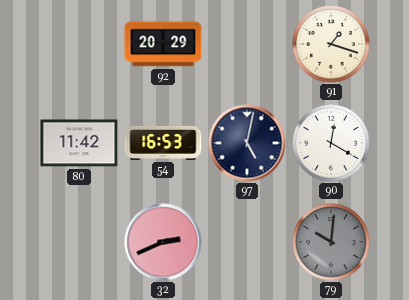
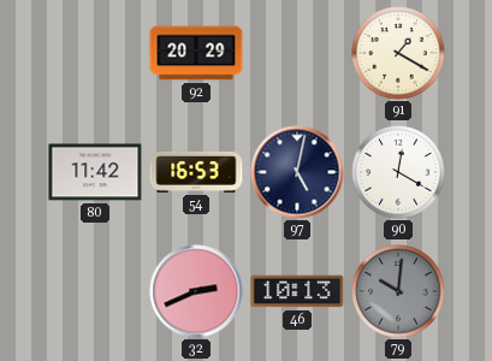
91: 1:18 -> 1:20
46: none -> 10:13
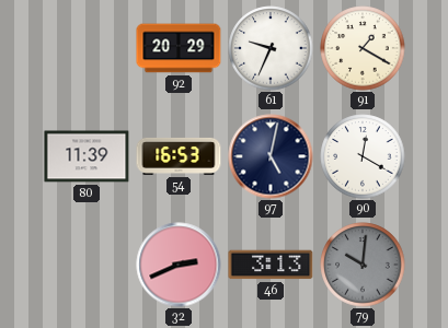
61: none -> 9:34
80: 11:42 -> 11:39
46: 10:13 -> 3:13
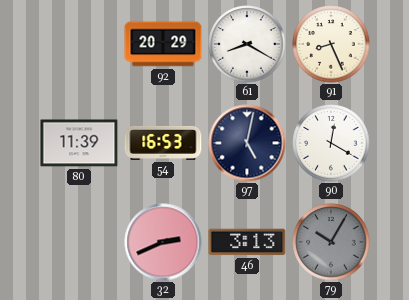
61: 9:34 -> 8:20
91: 1:20 -> 8:26
79: 10:01 -> 10:05
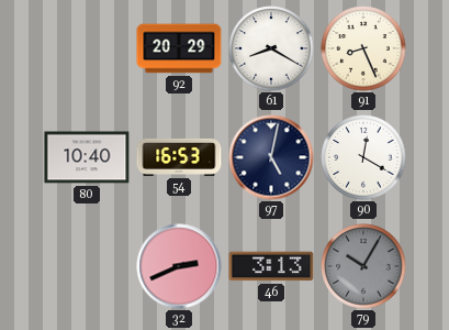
80: 11:39 -> 10:40
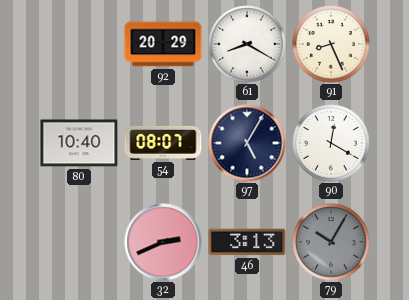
54: 16:53 -> 08:07
97: 5:02 -> 5:05
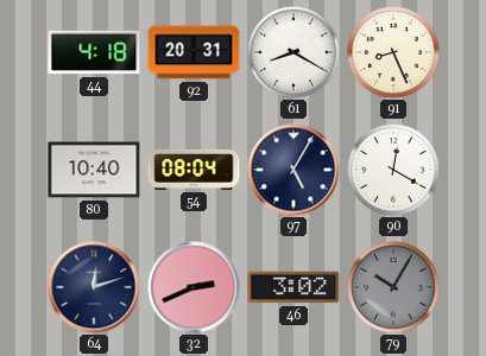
44: none -> 4:18
92: 20:29 -> 20:31
54: 08:07 -> 08:04
64: none -> 12:12
46: 3:13 -> 3:02
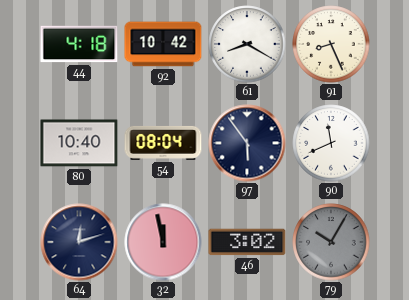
92: 20:31 -> 10:42
97: 5:05 -> 5:54
90: 12:20 -> 11:41
32: 2:41 -> 11:58
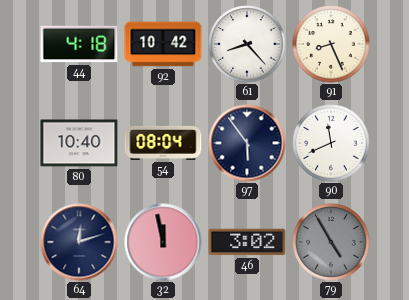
61: 8:20 -> 8:23
79: 10:05 -> 4:55
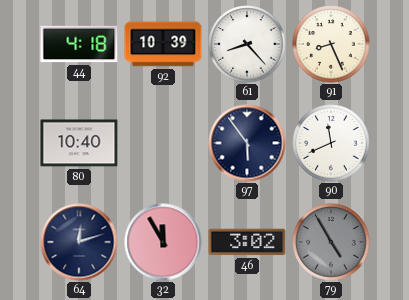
92: 10:42 -> 10:39
54: 08:04 -> none
32: 11:58 -> 11:55
